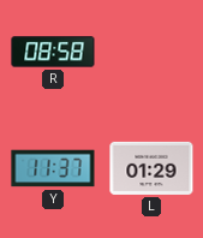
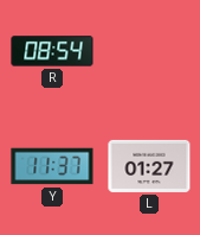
R: 08:58 -> 08:54
L: 01:29 -> 01:27
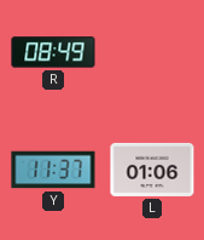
R: 08:54 -> 08:49
L: 01:27 -> 01:06
